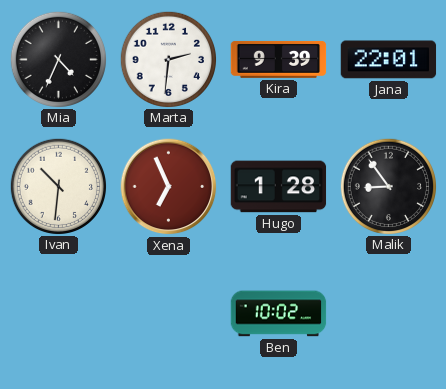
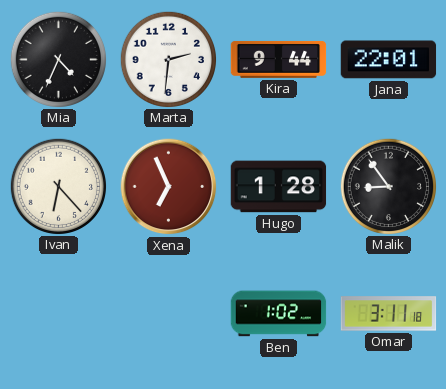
Kira: 9:39 -> 9:44
Ivan: 10:31 -> 6:23
Ben: 10:02 -> 1:02
Omar: none -> 3:11
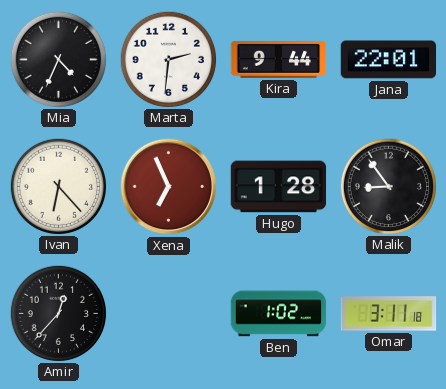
Amir: none -> 12:37
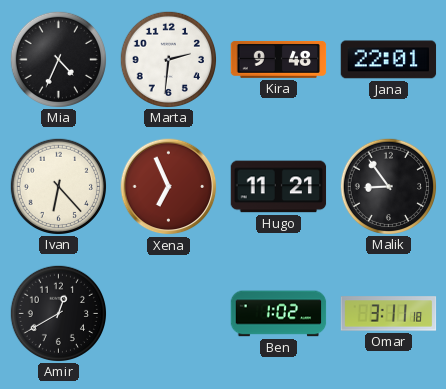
Kira: 9:44 -> 9:48
Hugo: 1:28 -> 11:21
Amir: 12:37 -> 12:40
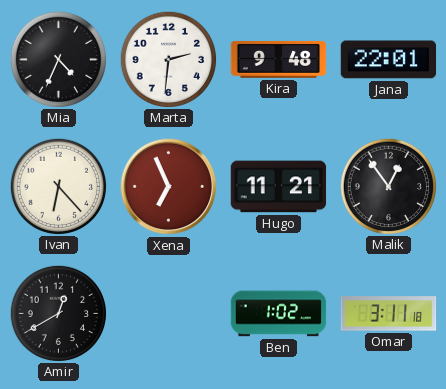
Malik: 8:54 -> 12:54
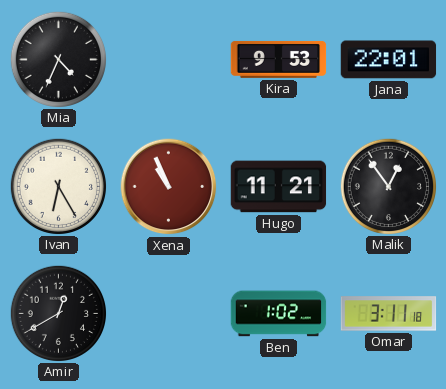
Marta: 2:31 -> none
Kira: 9:48 -> 9:53
Ivan: 6:23 -> 6:25
Xena: 6:56 -> 10:56
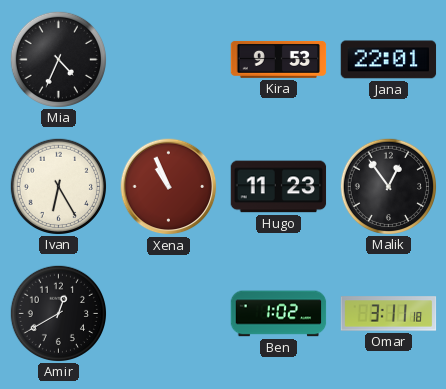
Hugo: 11:21 -> 11:23
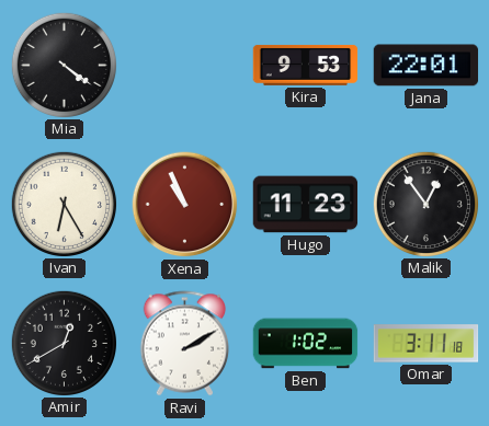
Mia: 4:34 -> 4:21
Ravi: none -> 2:10
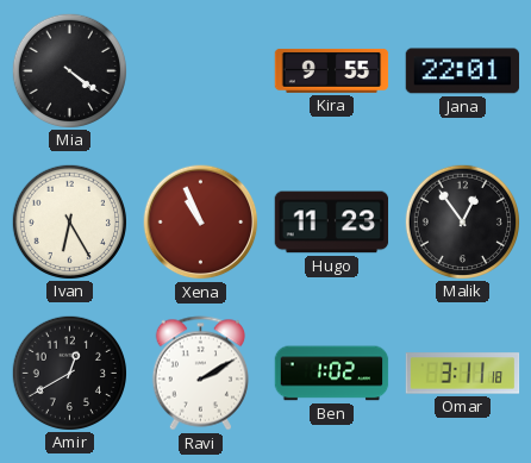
Kira: 9:53 -> 9:55
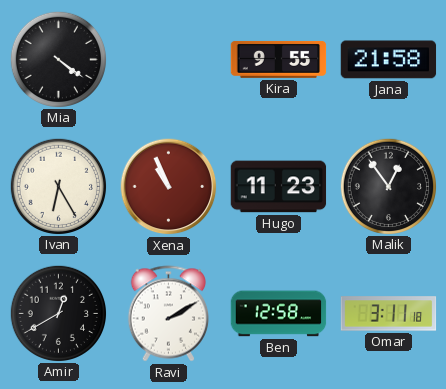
Jana: 22:01 -> 21:58
Ben: 1:02 -> 12:58
